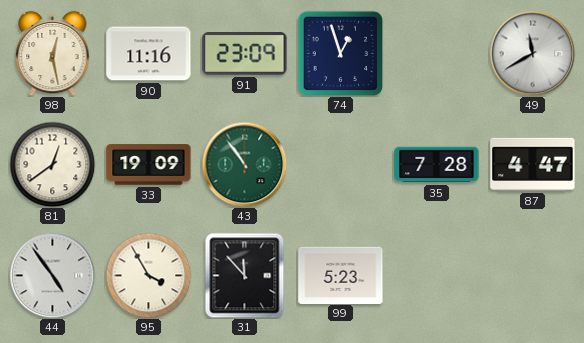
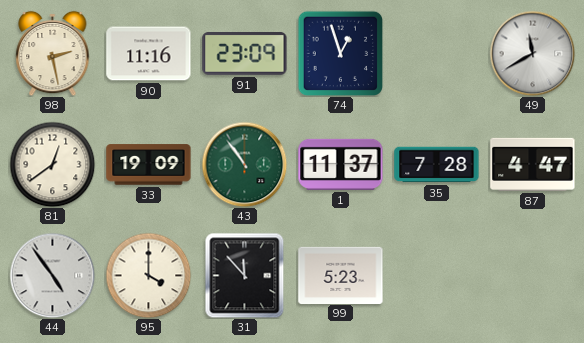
98: 12:28 -> 2:28
1: none -> 11:37
95: 3:55 -> 4:00
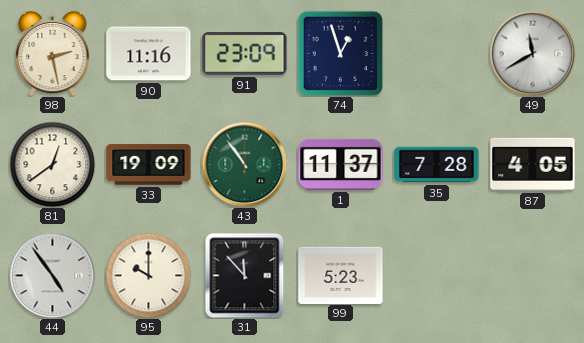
87: 4:47 -> 4:05
95: 4:00 -> 10:00
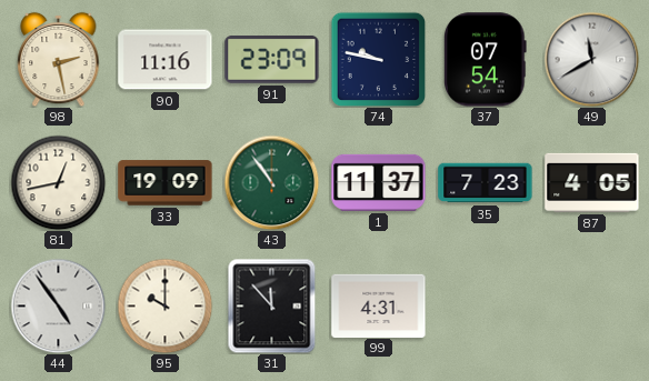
74: 12:57 -> 9:47
37: none -> 07:54
81: 12:39 -> 12:43
35: 7:28 -> 7:23
99: 5:23 -> 4:31
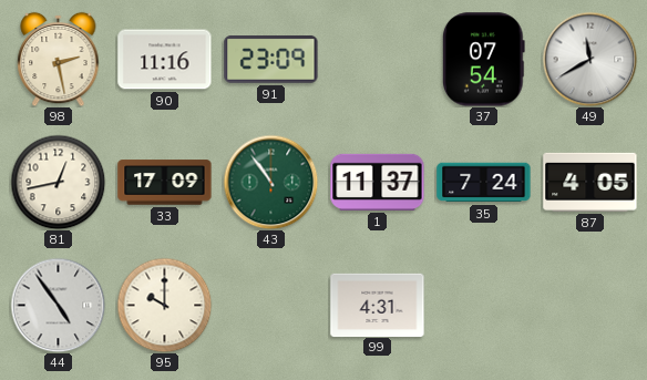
74: 9:47 -> none
33: 19:09 -> 17:09
35: 7:23 -> 7:24
31: 11:53 -> none
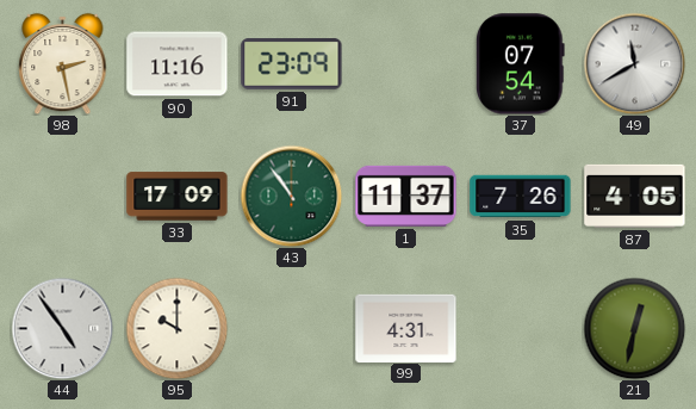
81: 12:43 -> none
35: 7:24 -> 7:26
21: none -> 12:32
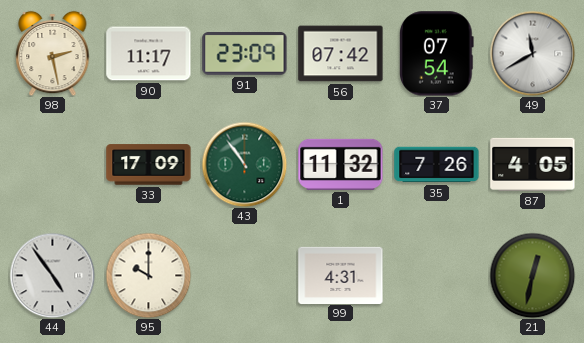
90: 11:16 -> 11:17
56: none -> 07:42
1: 11:37 -> 11:32
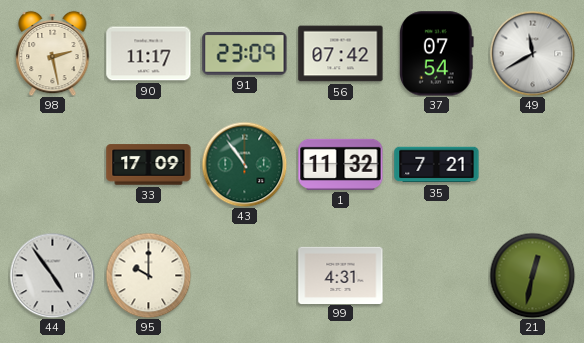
35: 7:26 -> 7:21
87: 4:05 -> none
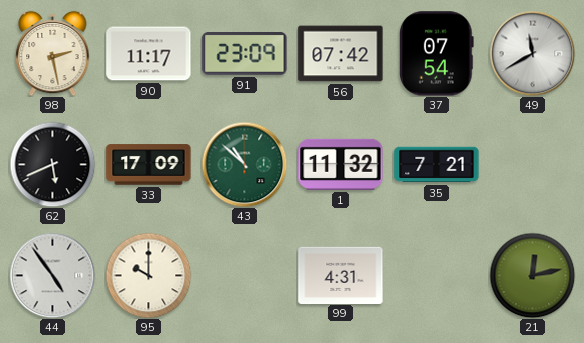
62: none -> 5:41
43: 10:54 -> 10:52
21: 12:32 -> 12:13
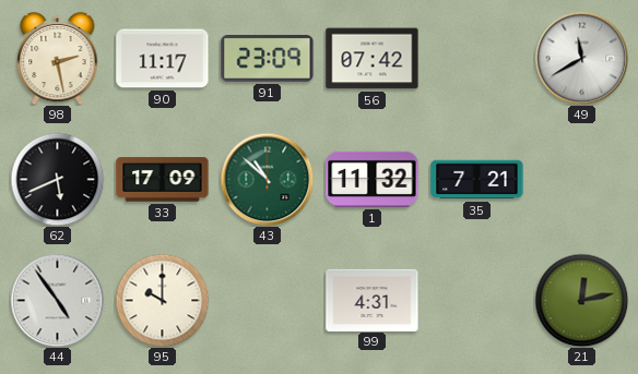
37: 07:54 -> none
